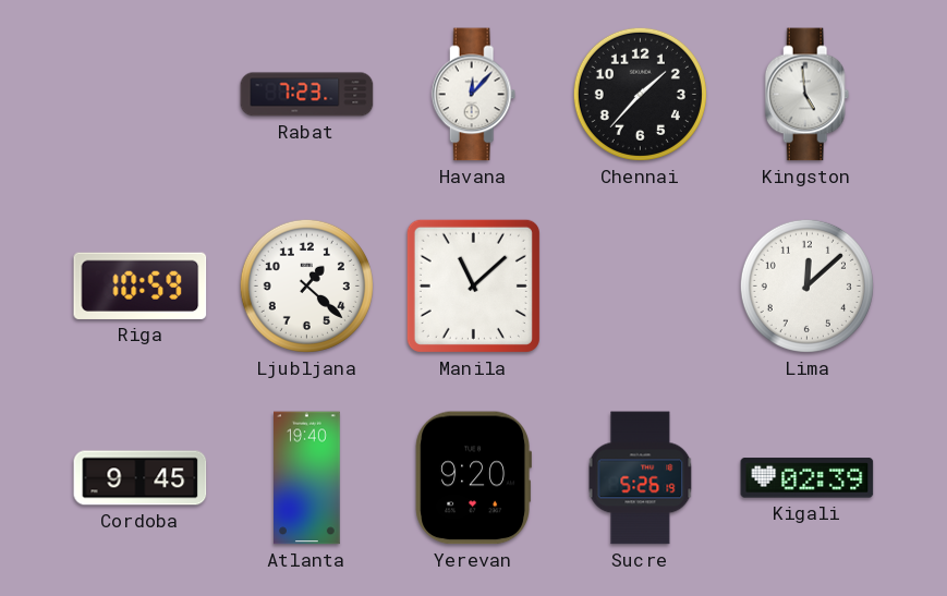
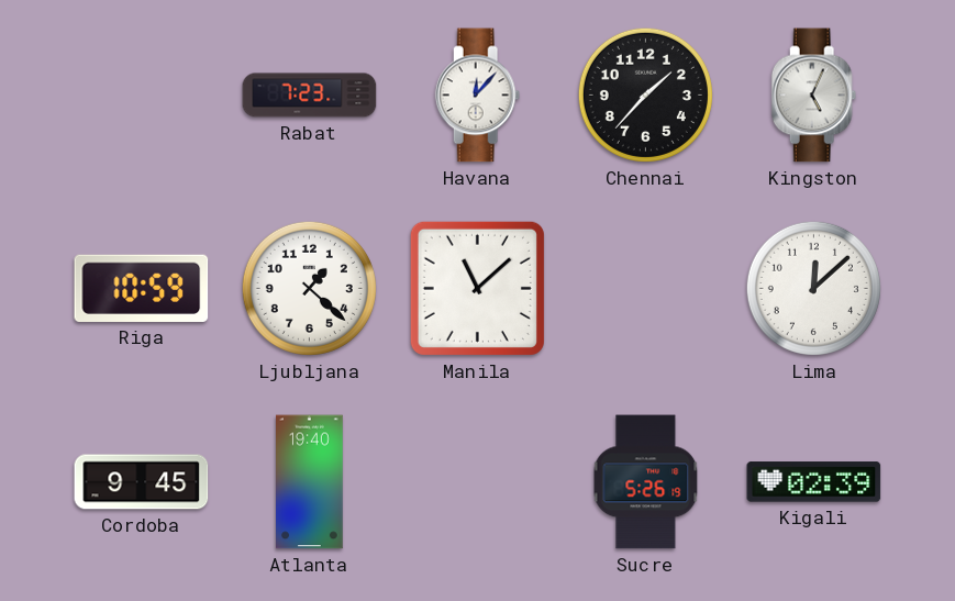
Kingston: 4:59 -> 5:04
Yerevan: 9:20 -> none
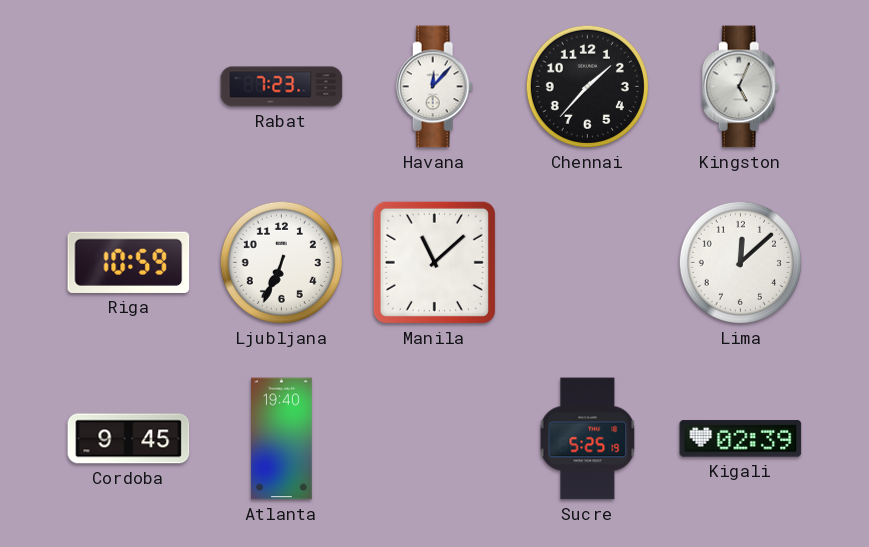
Ljubljana: 1:22 -> 6:34
Sucre: 5:26 -> 5:25
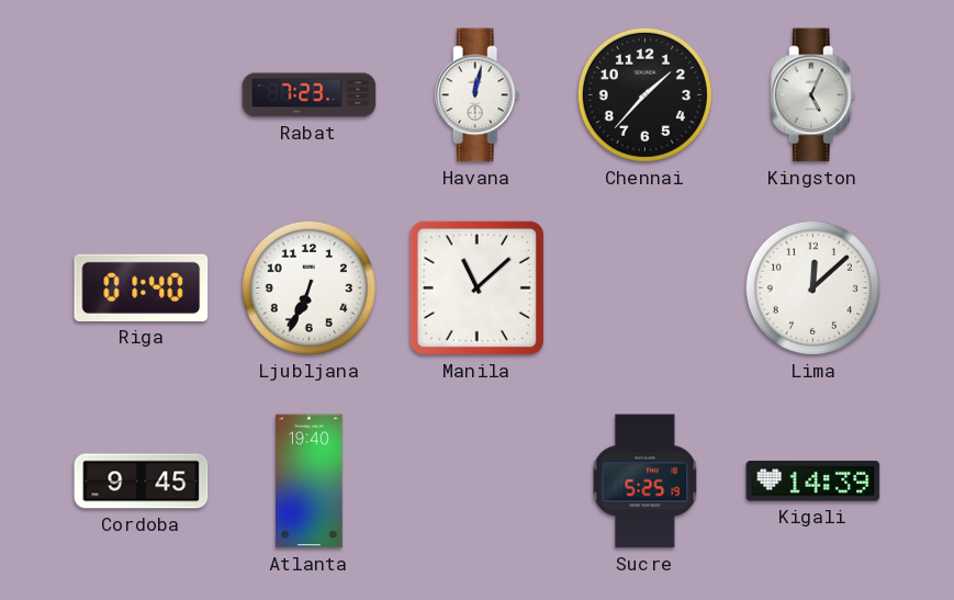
Havana: 12:07 -> 12:02
Riga: 10:59 -> 01:40
Kigali: 02:39 -> 14:39
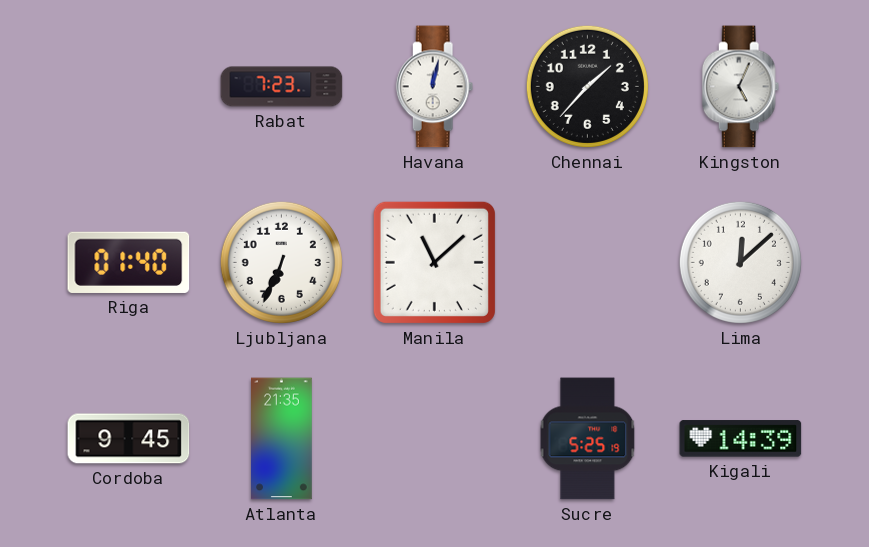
Atlanta: 19:40 -> 21:35
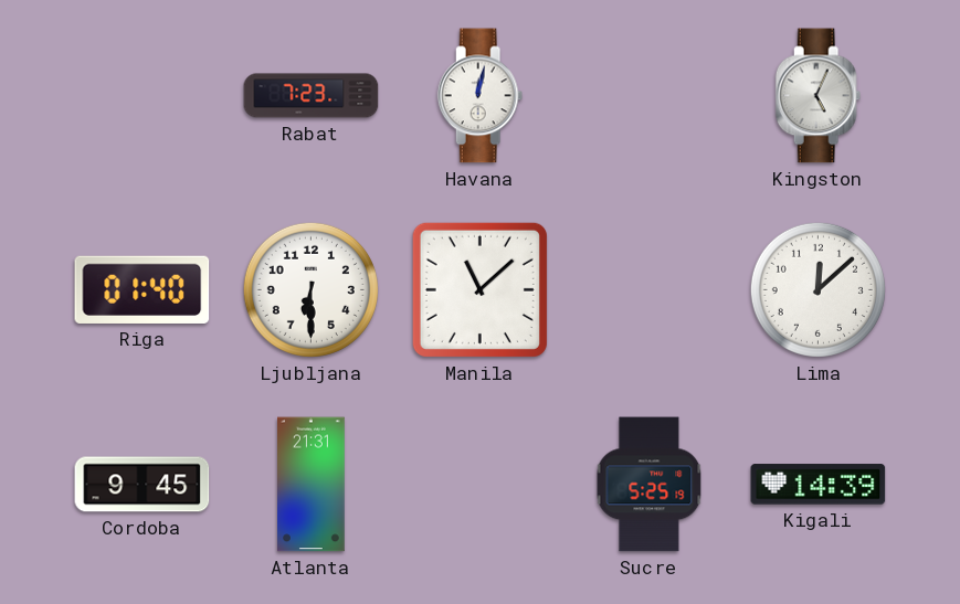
Chennai: 1:37 -> none
Ljubljana: 6:34 -> 6:30
Atlanta: 21:35 -> 21:31
